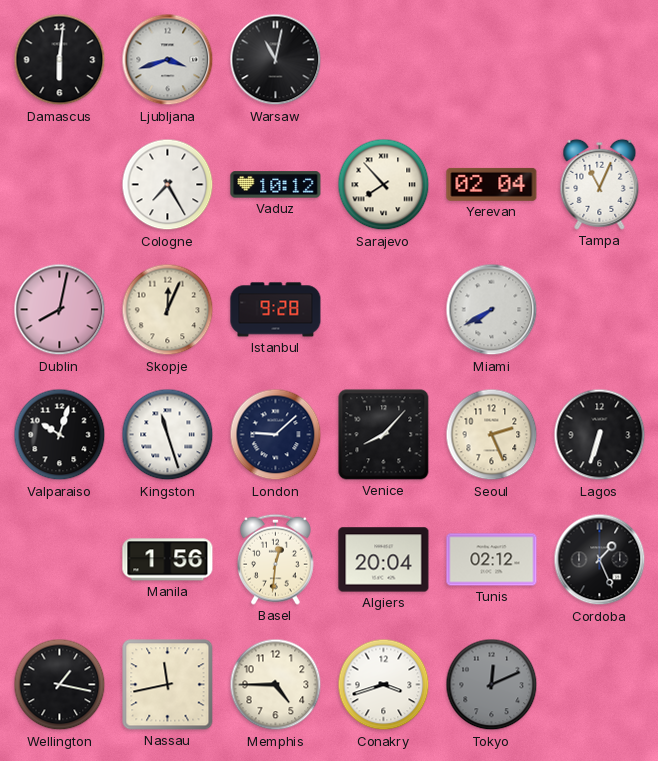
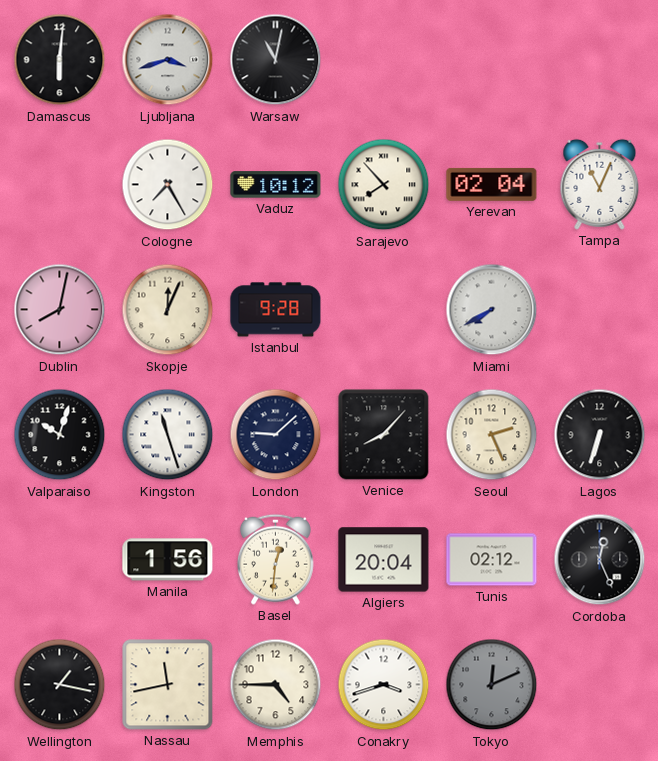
Cordoba: 1:26 -> 12:26
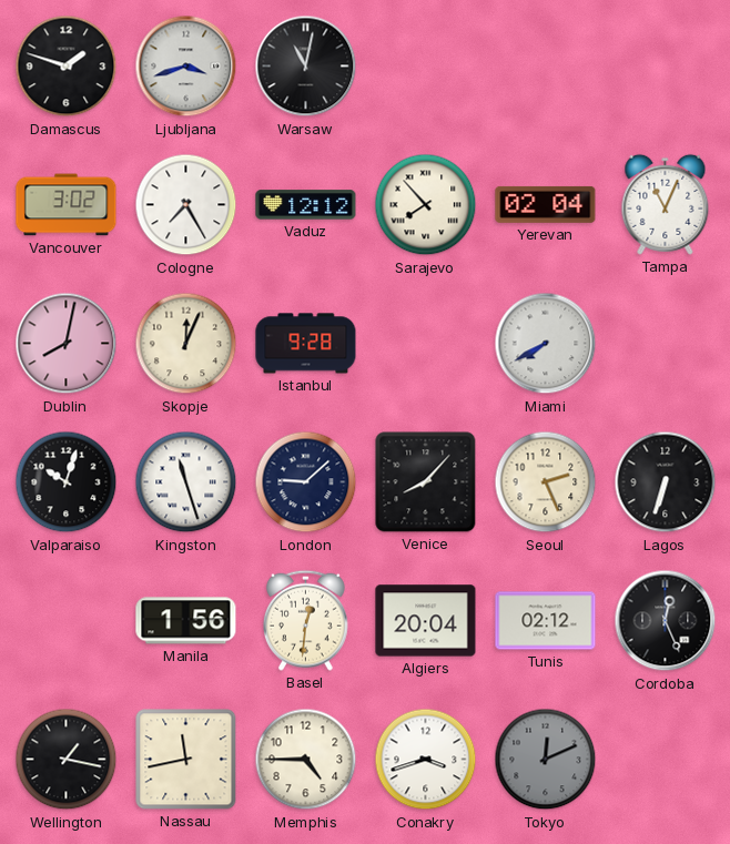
Damascus: 6:01 -> 1:48
Vancouver: none -> 3:02
Vaduz: 10:12 -> 12:12
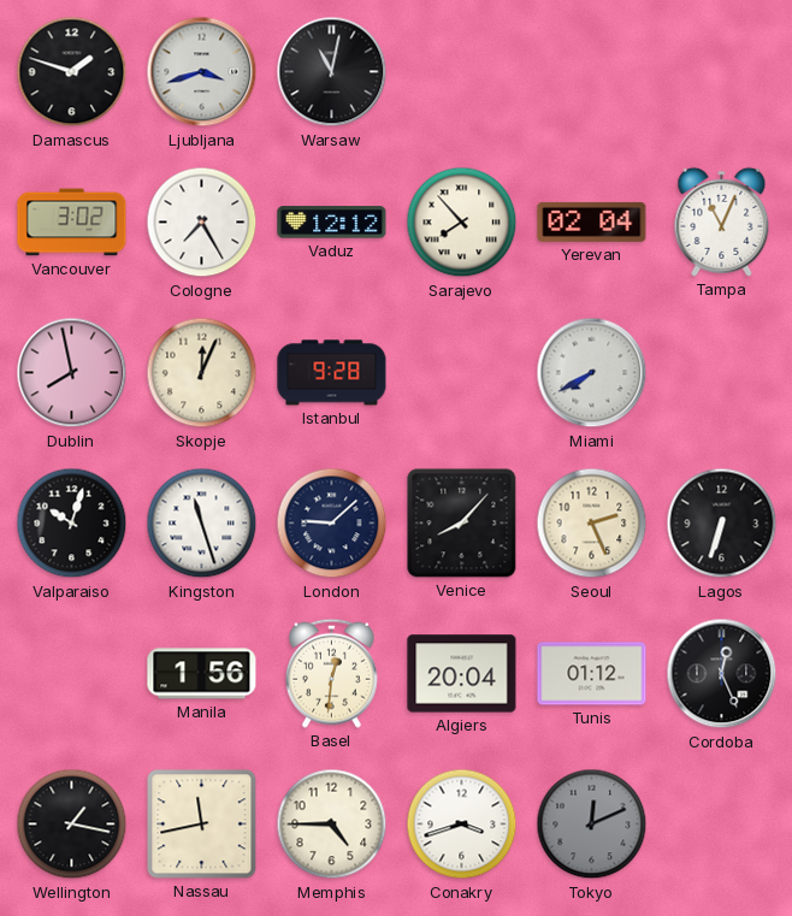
Dublin: 8:02 -> 7:58
Tunis: 02:12 -> 01:12
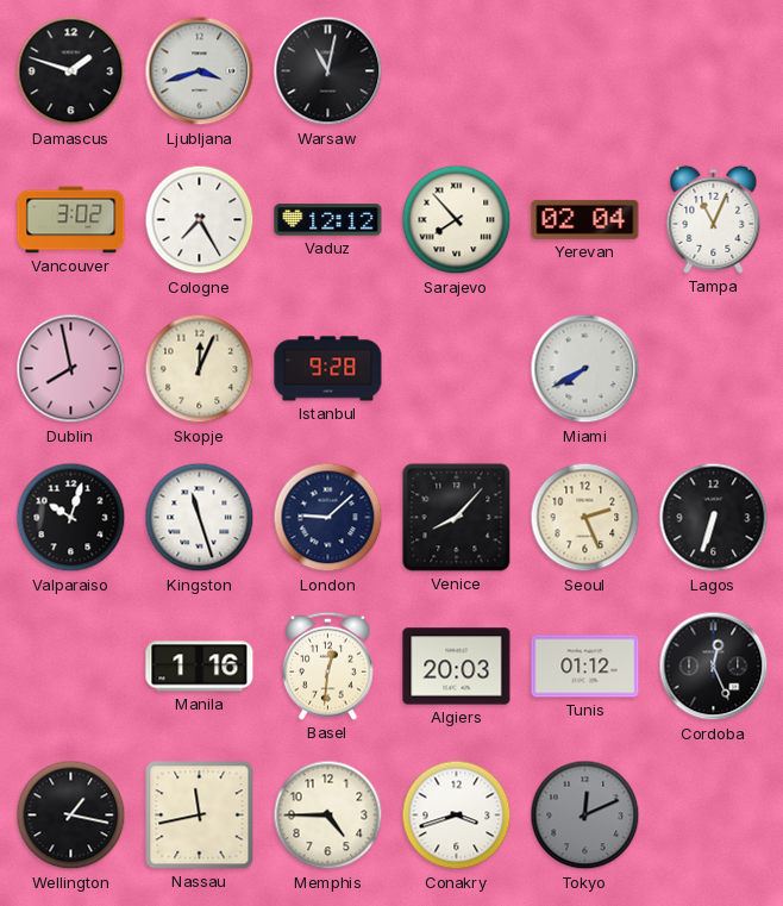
Manila: 1:56 -> 1:16
Algiers: 20:04 -> 20:03
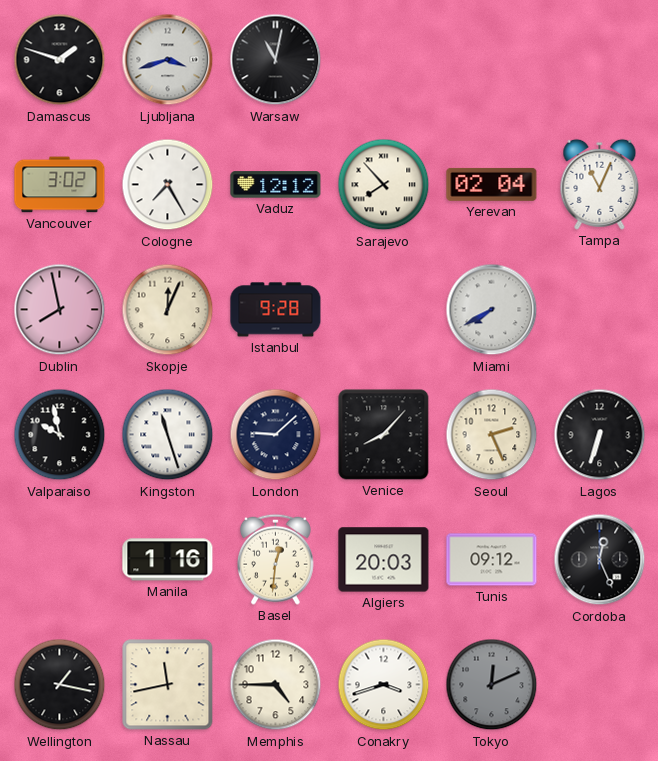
Valparaiso: 10:03 -> 9:58
Tunis: 01:12 -> 09:12
